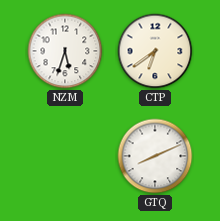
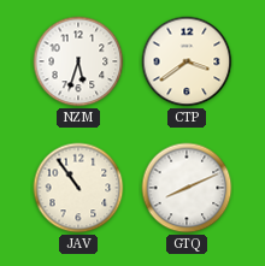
CTP: 6:39 -> 3:39
JAV: none -> 10:54
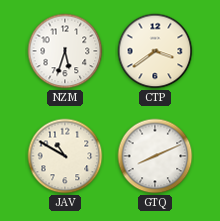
JAV: 10:54 -> 10:50
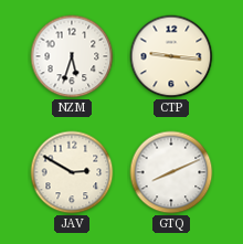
CTP: 3:39 -> 9:16
JAV: 10:50 -> 2:50
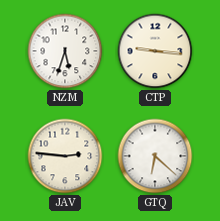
JAV: 2:50 -> 2:46
GTQ: 8:11 -> 6:22
